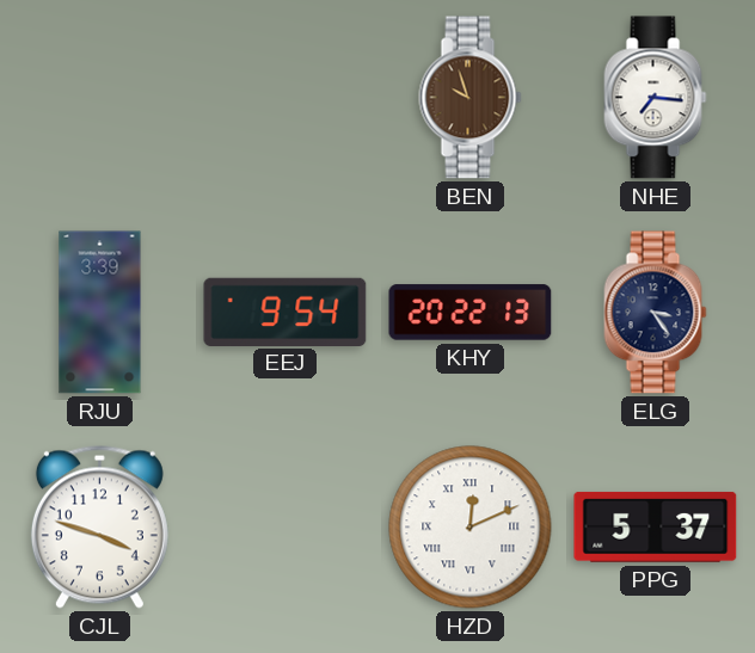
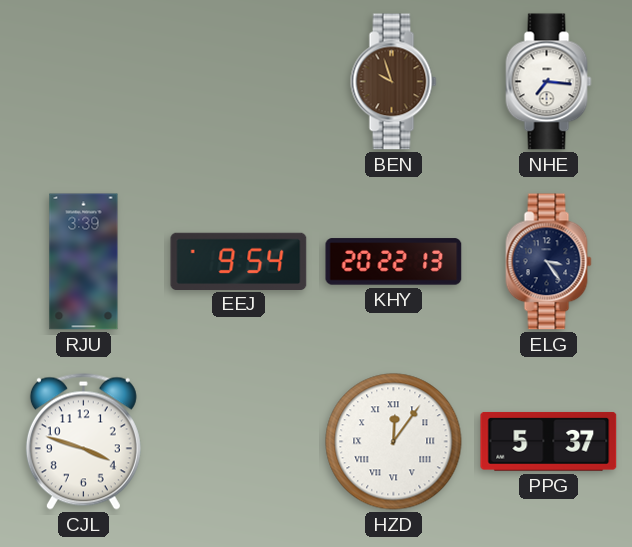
HZD: 12:11 -> 12:06
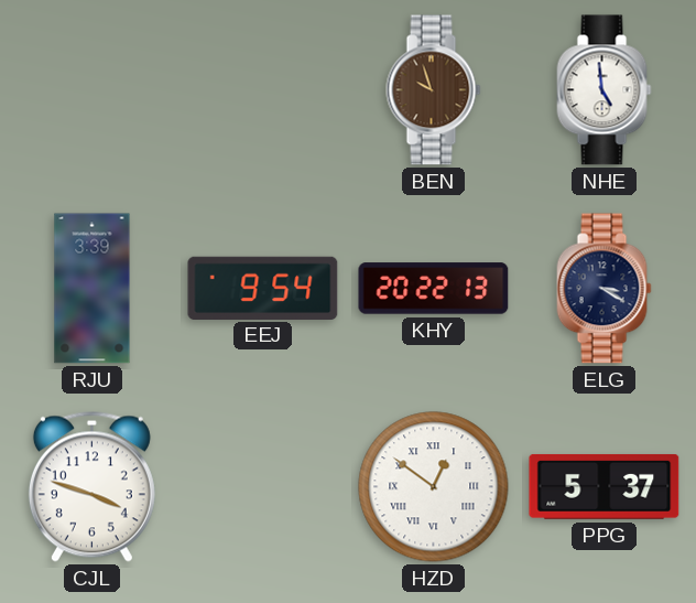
NHE: 7:16 -> 4:59
ELG: 3:24 -> 3:20
HZD: 12:06 -> 12:51
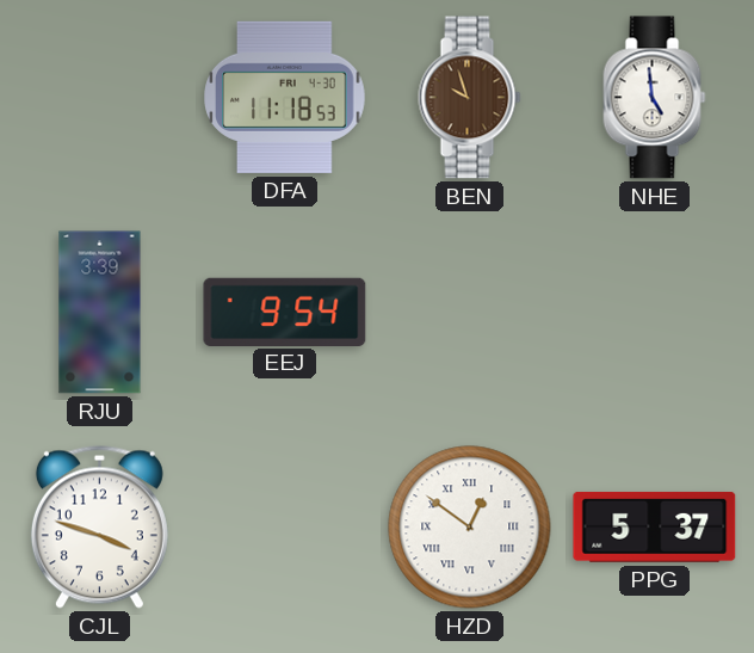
DFA: none -> 11:18
KHY: 20:22 -> none
ELG: 3:20 -> none
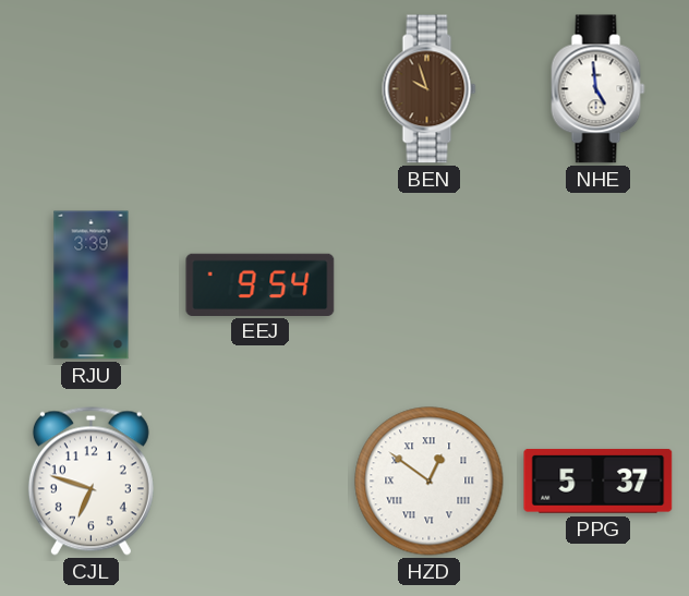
DFA: 11:18 -> none
CJL: 3:48 -> 6:48
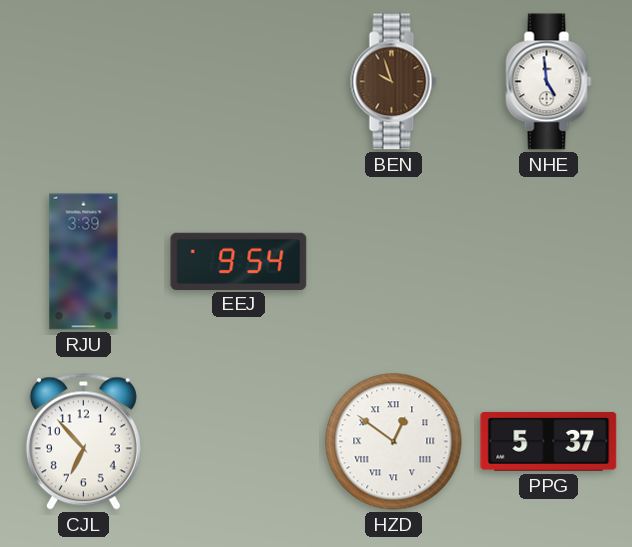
CJL: 6:48 -> 6:53
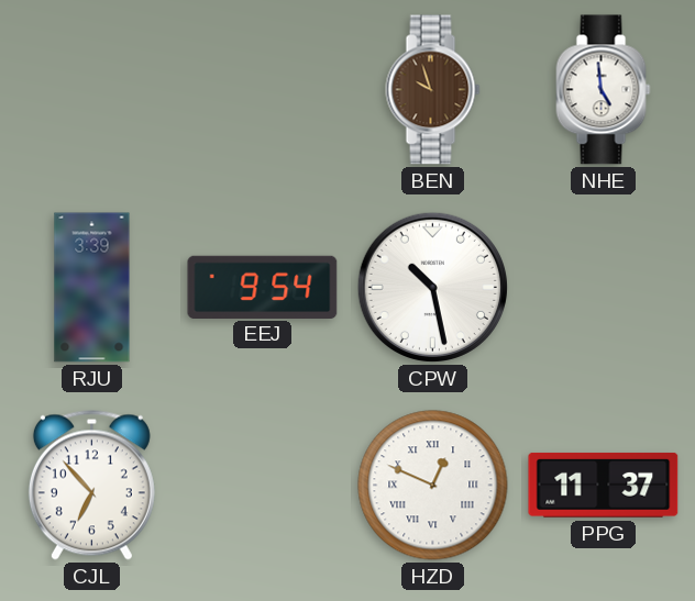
CPW: none -> 10:28
HZD: 12:51 -> 12:49
PPG: 5:37 -> 11:37
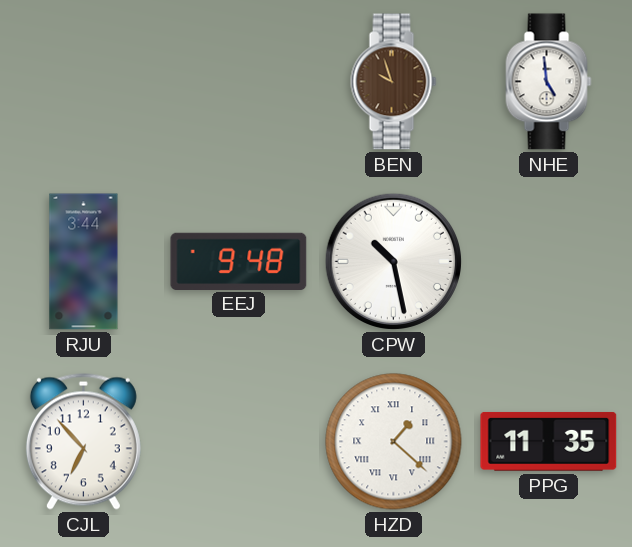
RJU: 3:39 -> 3:44
EEJ: 9:54 -> 9:48
HZD: 12:49 -> 1:22
PPG: 11:37 -> 11:35
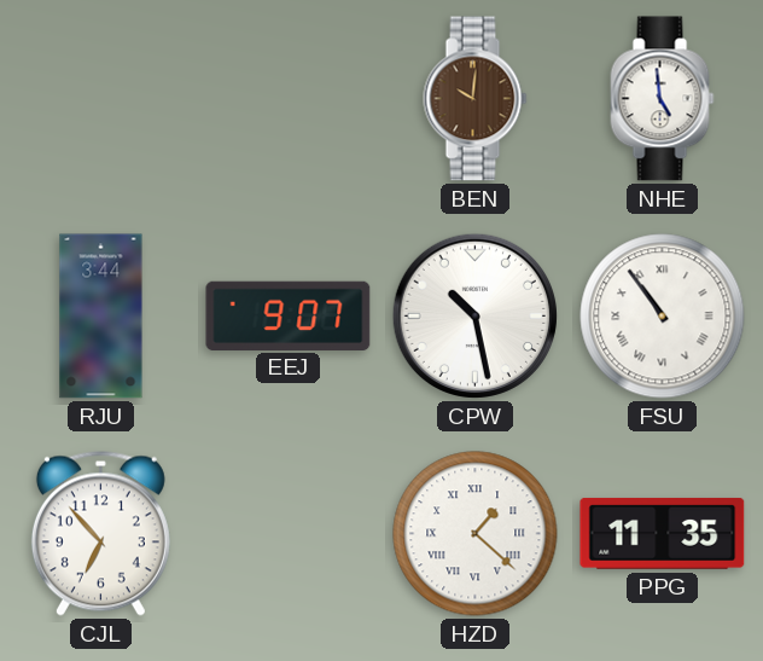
BEN: 9:57 -> 10:01
EEJ: 9:48 -> 9:07
FSU: none -> 10:54
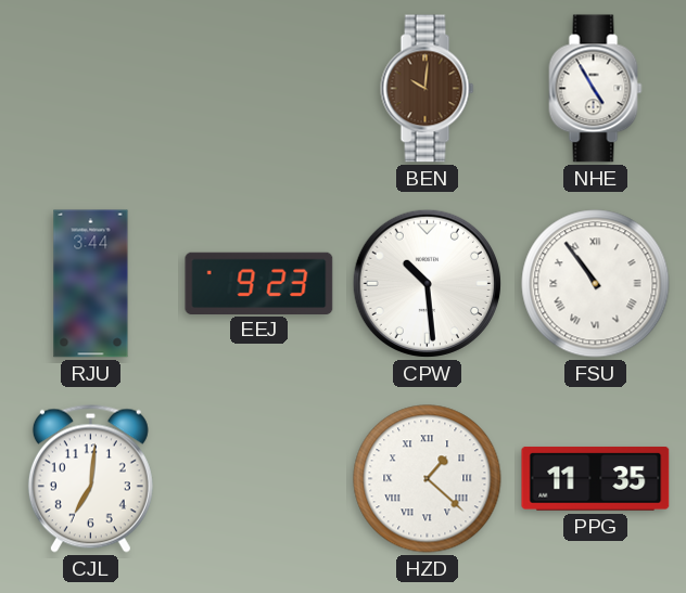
NHE: 4:59 -> 4:55
EEJ: 9:07 -> 9:23
CPW: 10:28 -> 10:29
CJL: 6:53 -> 7:01
